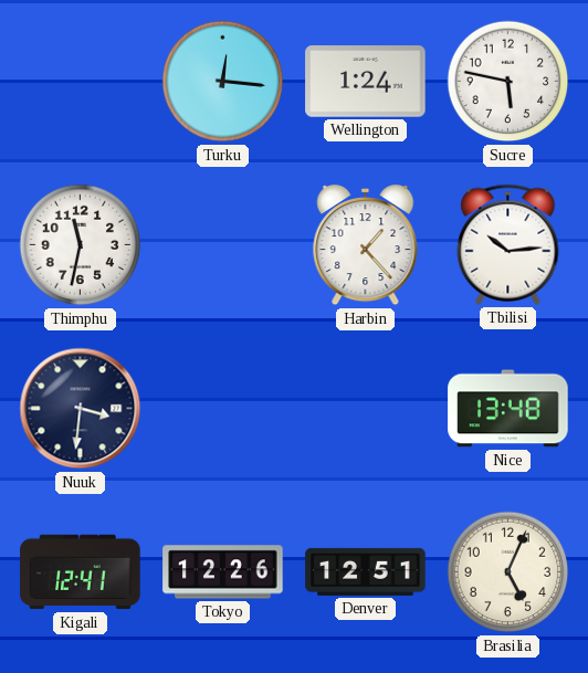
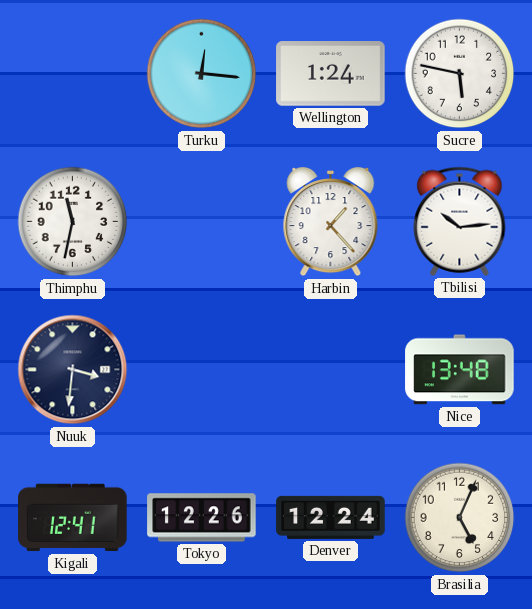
Denver: 12:51 -> 12:24
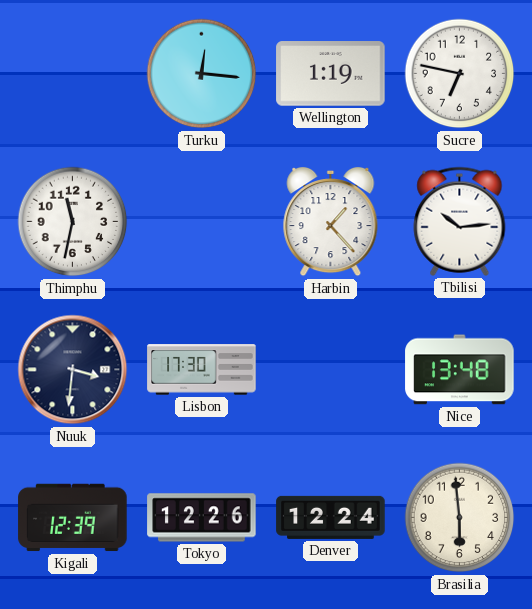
Wellington: 1:24 -> 1:19
Sucre: 5:47 -> 6:47
Lisbon: none -> 17:30
Kigali: 12:41 -> 12:39
Brasilia: 5:04 -> 5:59
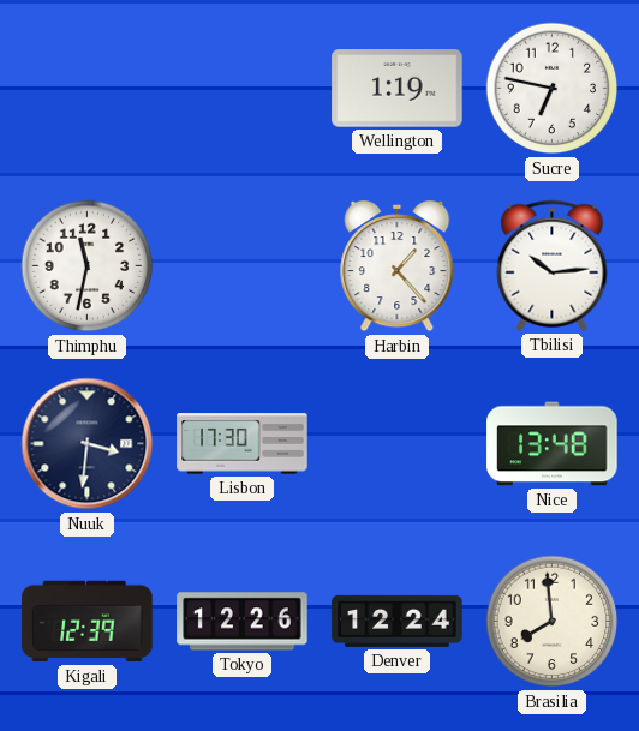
Turku: 12:16 -> none
Brasilia: 5:59 -> 7:59
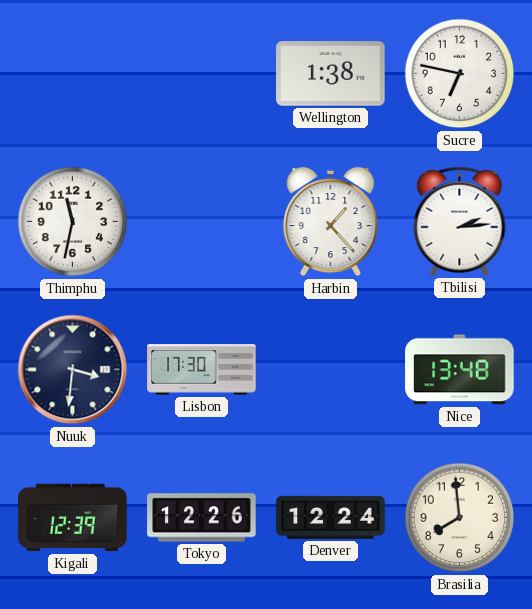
Wellington: 1:19 -> 1:38
Tbilisi: 10:14 -> 2:14
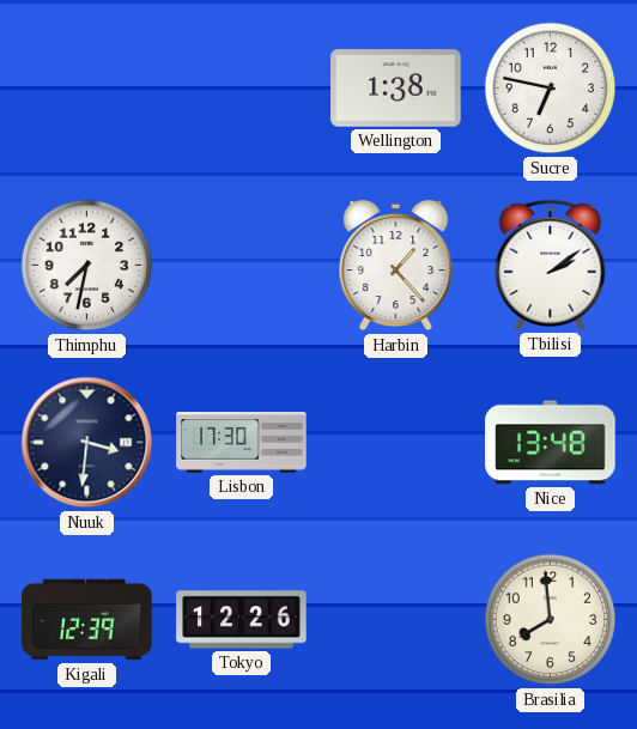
Thimphu: 11:32 -> 7:32
Tbilisi: 2:14 -> 2:09
Denver: 12:24 -> none
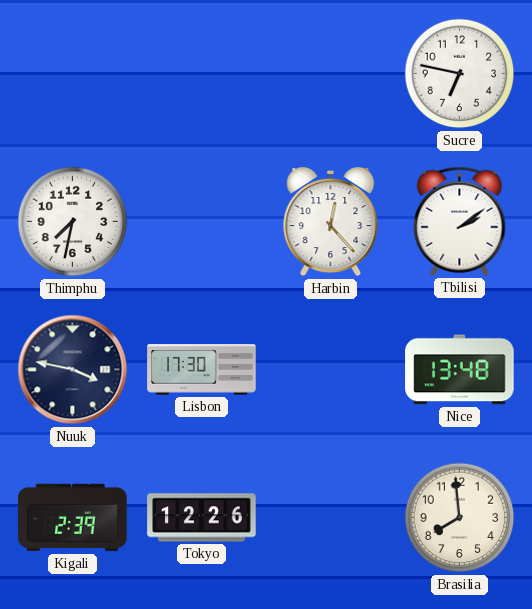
Wellington: 1:38 -> none
Harbin: 1:23 -> 12:23
Nuuk: 3:31 -> 3:47
Kigali: 12:39 -> 2:39
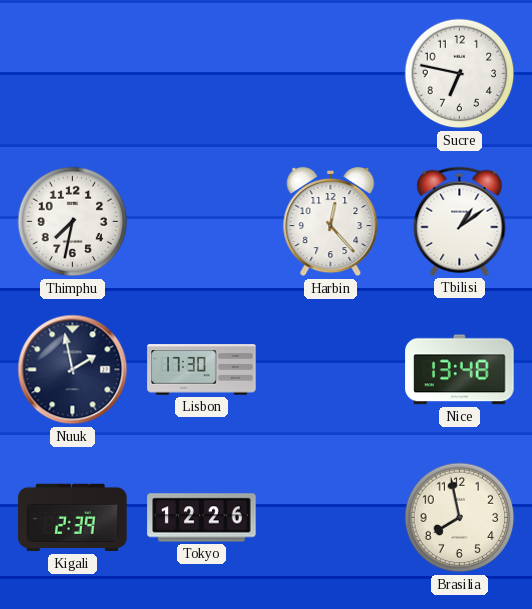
Tbilisi: 2:09 -> 1:09
Nuuk: 3:47 -> 1:58
Brasilia: 7:59 -> 7:58
